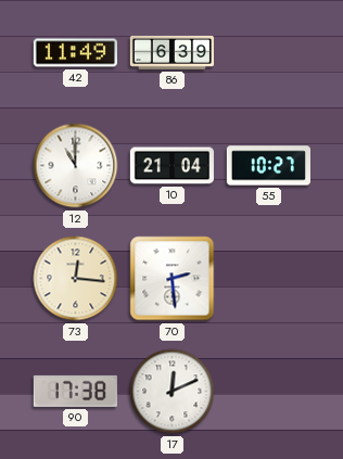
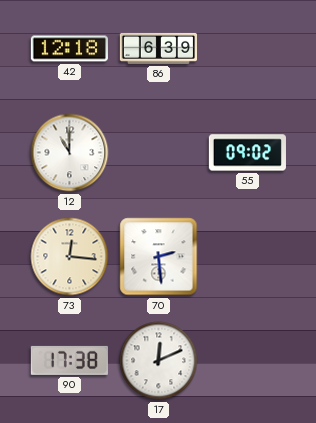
42: 11:49 -> 12:18
10: 21:04 -> none
55: 10:27 -> 09:02
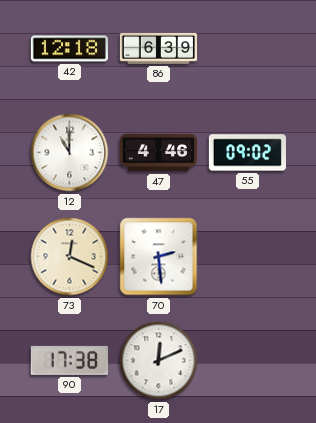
47: none -> 4:46
73: 12:16 -> 12:19
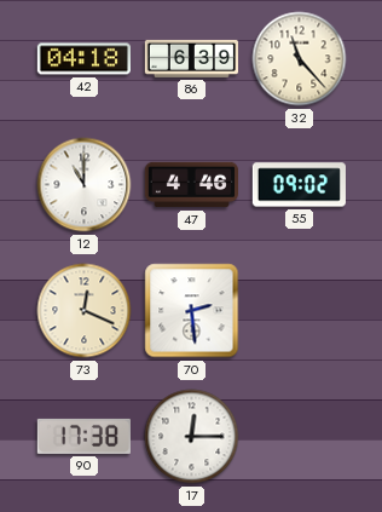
42: 12:18 -> 04:18
32: none -> 11:23
17: 12:11 -> 12:15
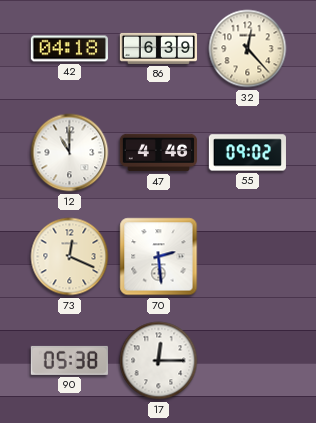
32: 11:23 -> 12:23
90: 17:38 -> 05:38
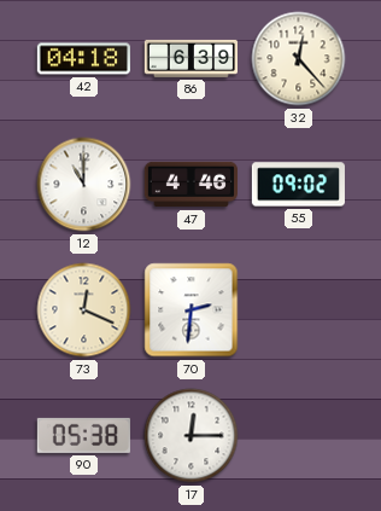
70: 2:29 -> 2:31
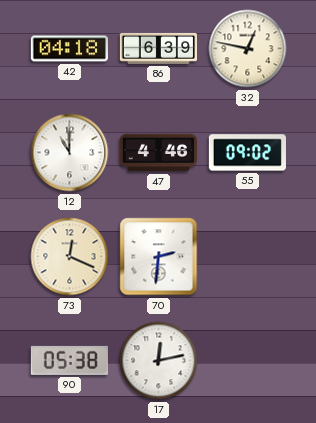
32: 12:23 -> 12:47
17: 12:15 -> 12:13
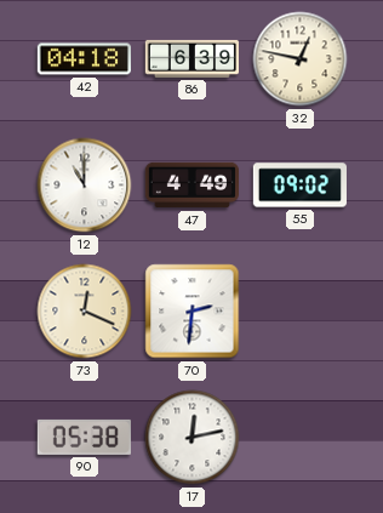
47: 4:46 -> 4:49
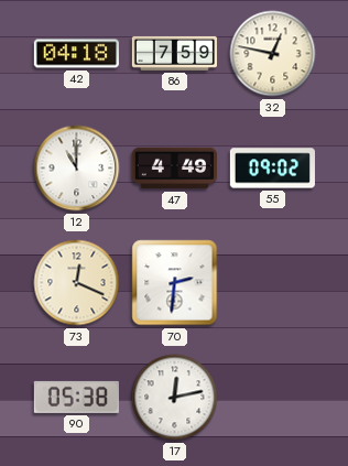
86: 6:39 -> 7:59
